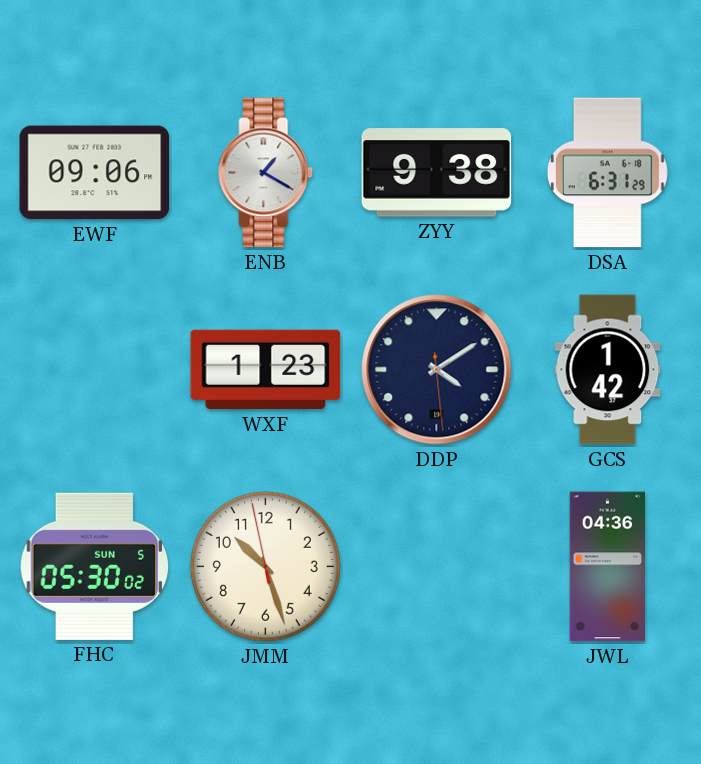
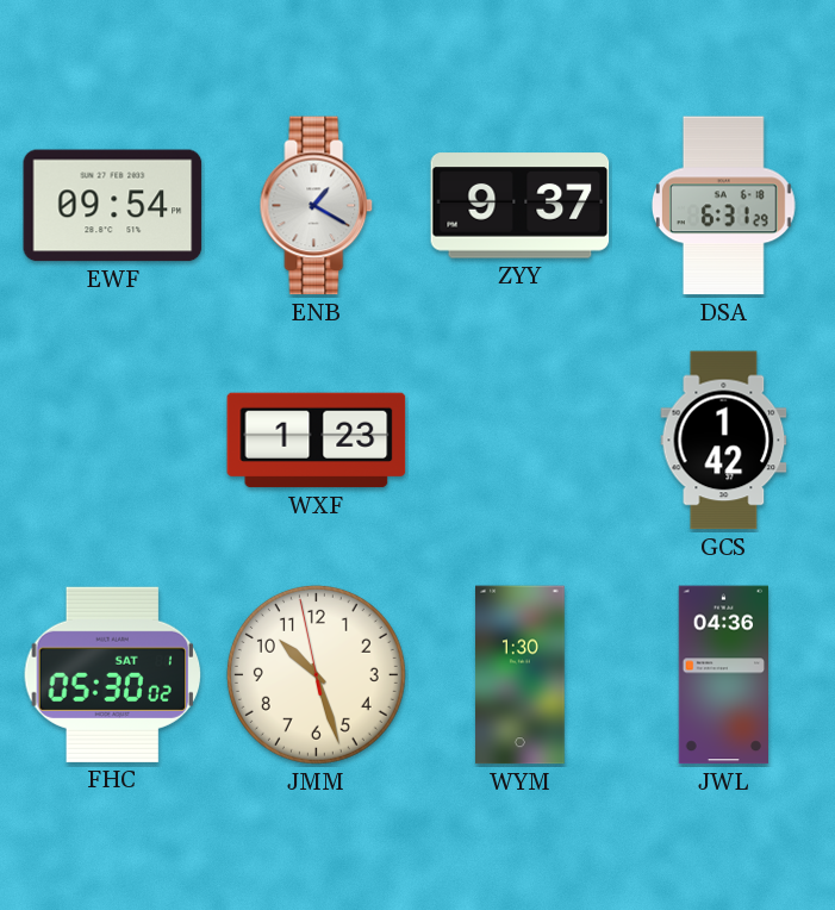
EWF: 09:06 -> 09:54
ZYY: 9:38 -> 9:37
DDP: 4:09 -> none
FHC date: SUN 5 -> SAT 1
WYM: none -> 1:30
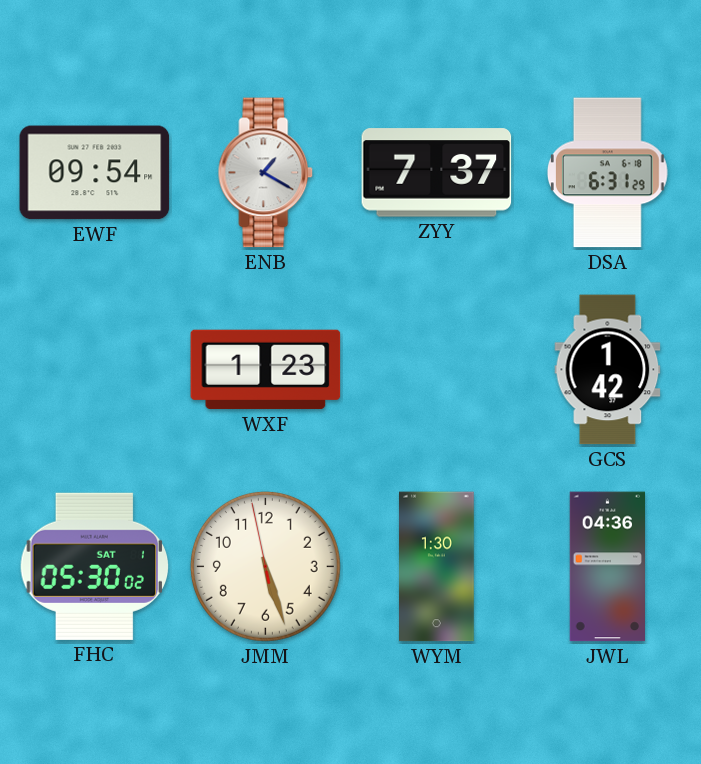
ZYY: 9:37 -> 7:37
JMM: 10:26 -> 5:26
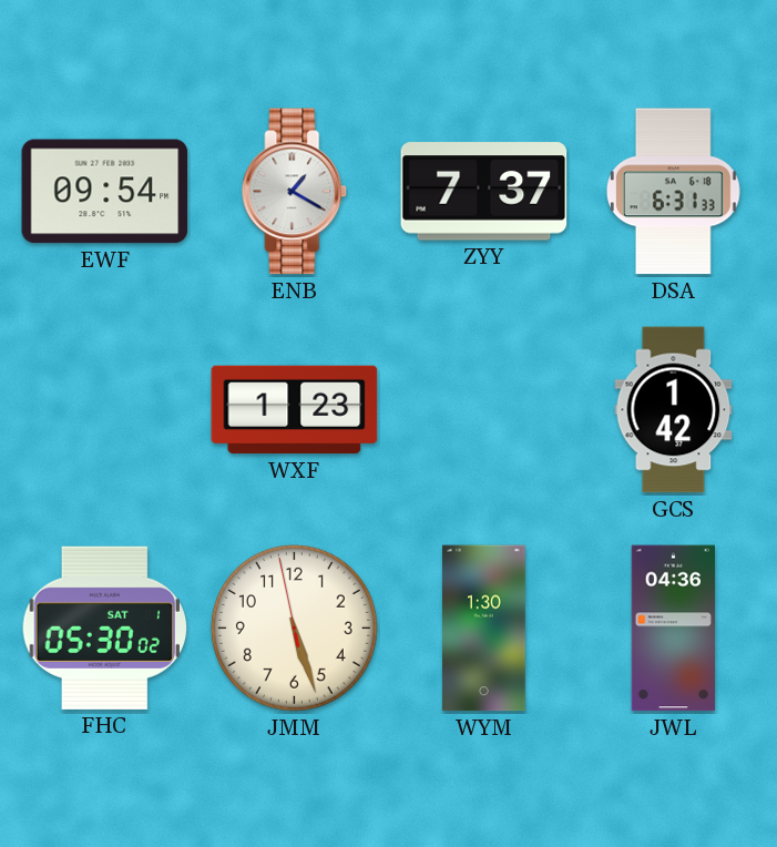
DSA: 6:31:29 -> 6:31:33
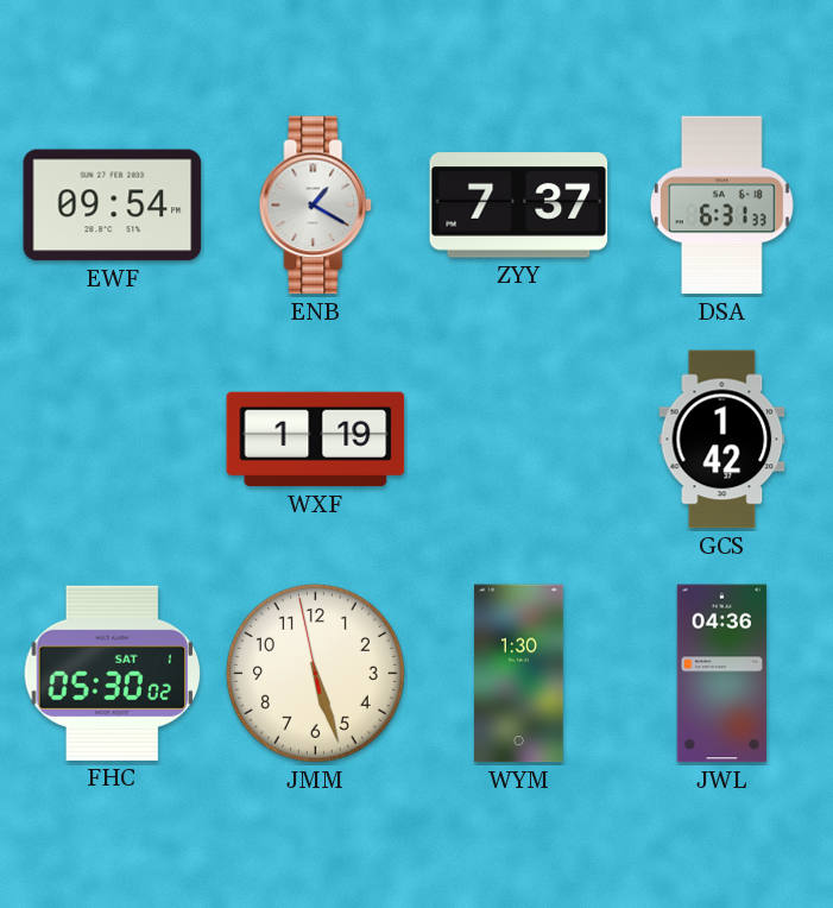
WXF: 1:23 -> 1:19
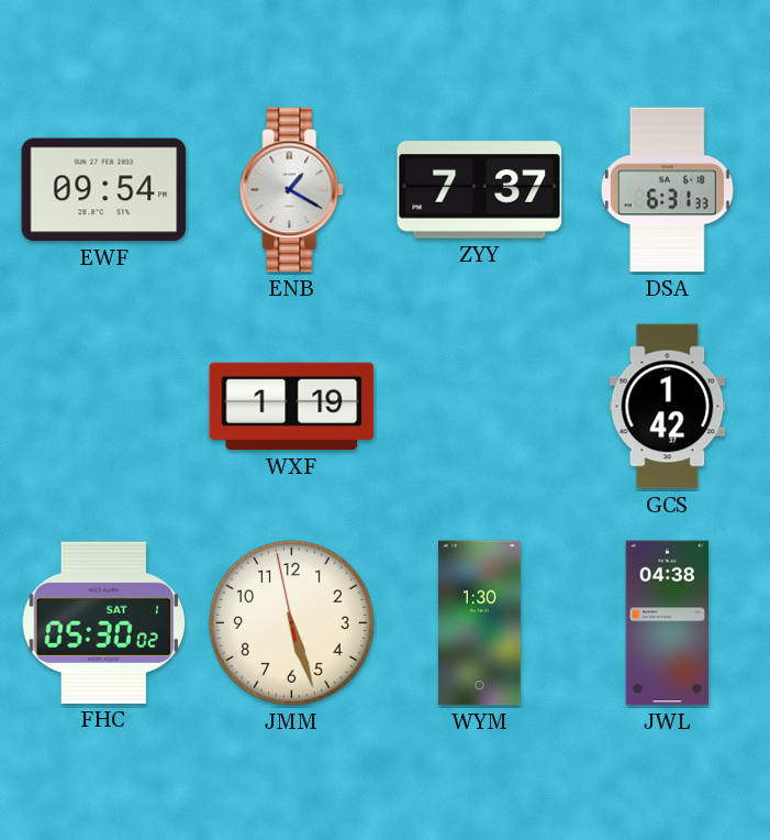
JWL: 04:36 -> 04:38
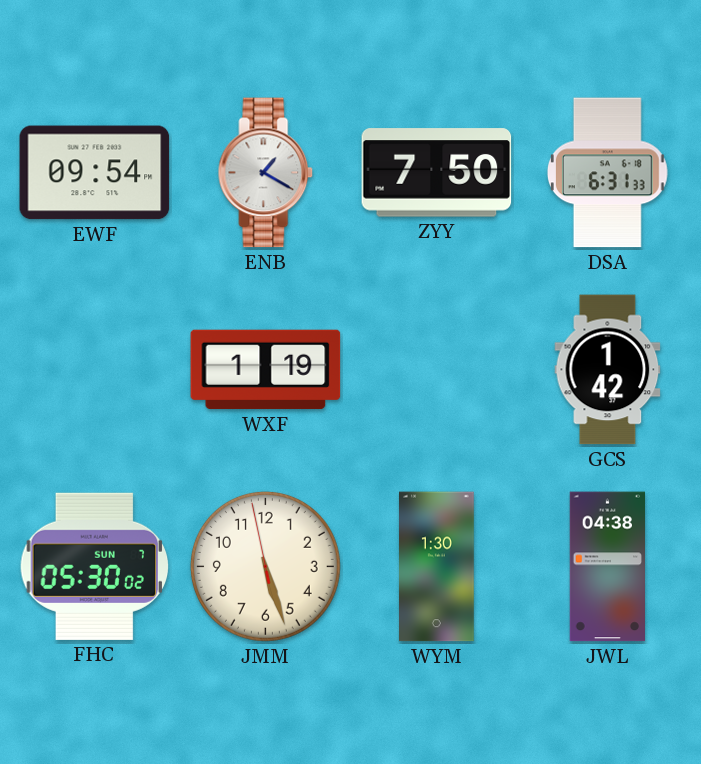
ZYY: 7:37 -> 7:50
FHC date: SAT 1 -> SUN 7
